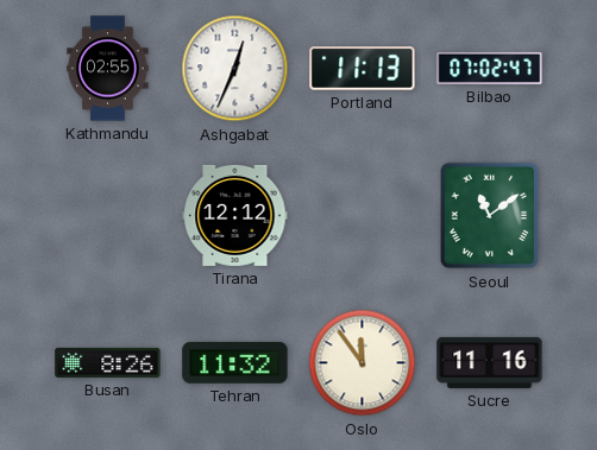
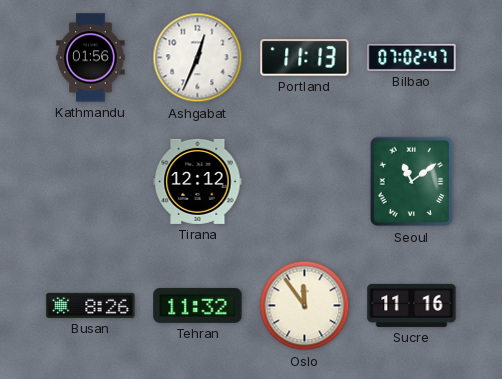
Kathmandu: 02:55 -> 01:56
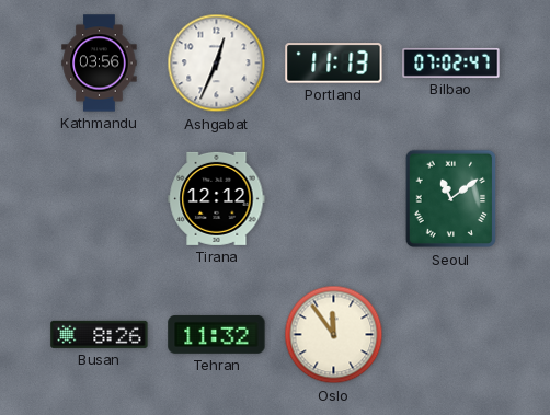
Kathmandu: 01:56 -> 03:56
Sucre: 11:16 -> none
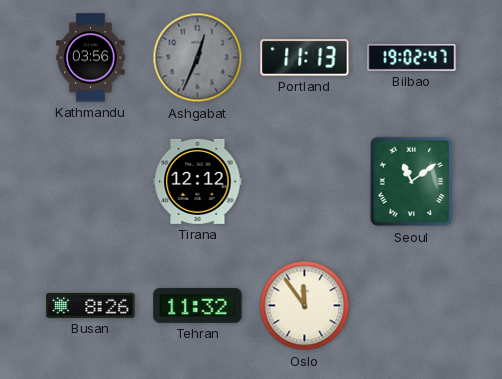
Ashgabat dial: white -> grey
Bilbao: 07:02 -> 19:02
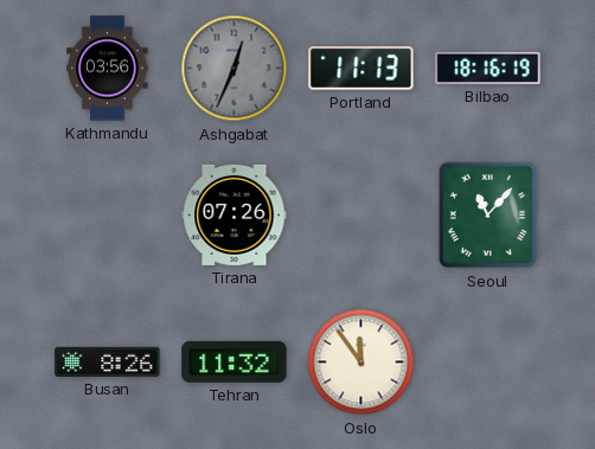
Bilbao: 19:02 -> 18:16
Tirana: 12:12 -> 07:26
Seoul: 11:09 -> 11:07
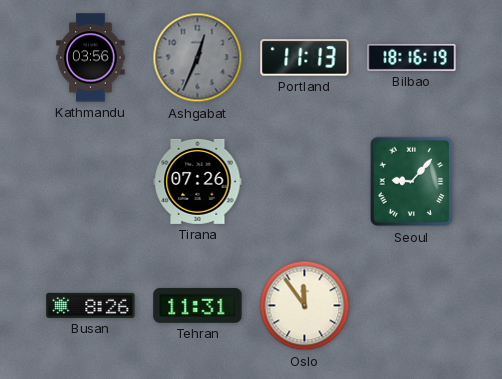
Seoul: 11:07 -> 9:07
Tehran: 11:32 -> 11:31
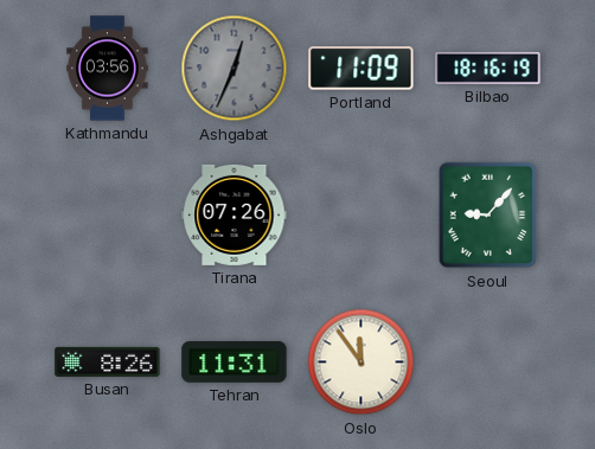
Portland: 11:13 -> 11:09
